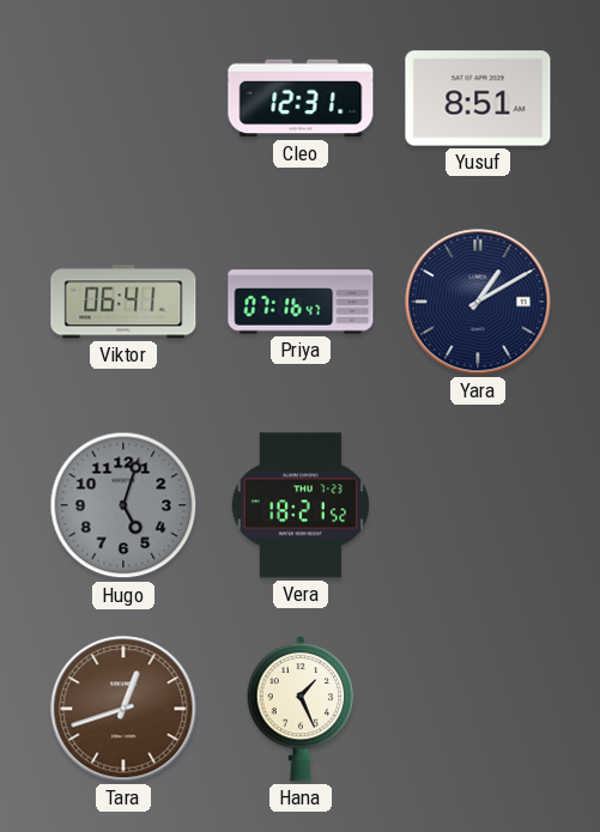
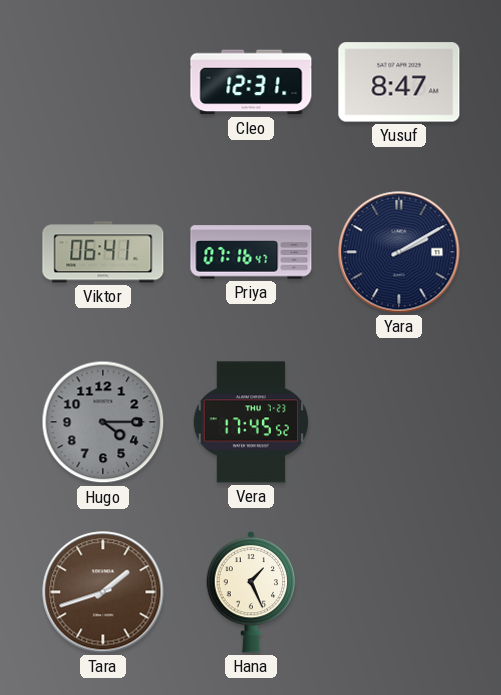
Yusuf: 8:51 -> 8:47
Yara: 1:10 -> 2:10
Hugo: 5:03 -> 4:15
Vera: 18:21 -> 17:45
Tara: 12:42 -> 1:42
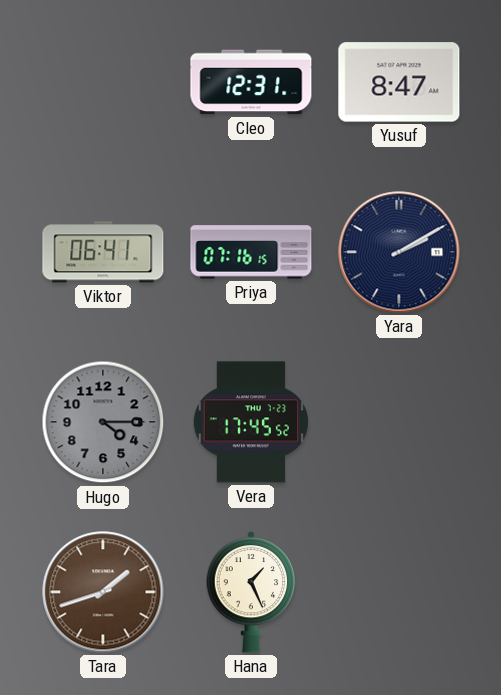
Priya: 07:16:47 -> 07:16:15
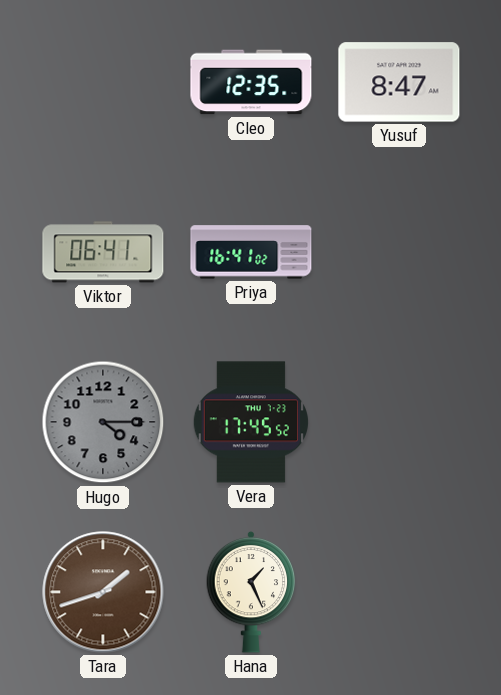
Cleo: 12:31 -> 12:35
Priya: 07:16 -> 16:41
Yara: 2:10 -> none
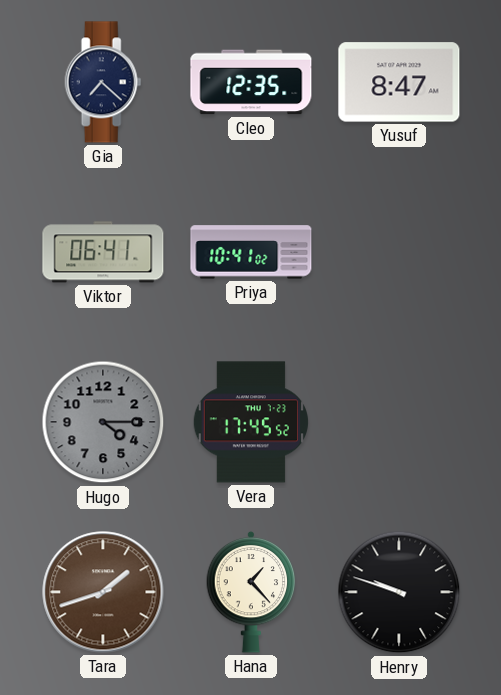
Gia: none -> 7:22
Priya: 16:41 -> 10:41
Hana: 1:26 -> 1:23
Henry: none -> 9:48
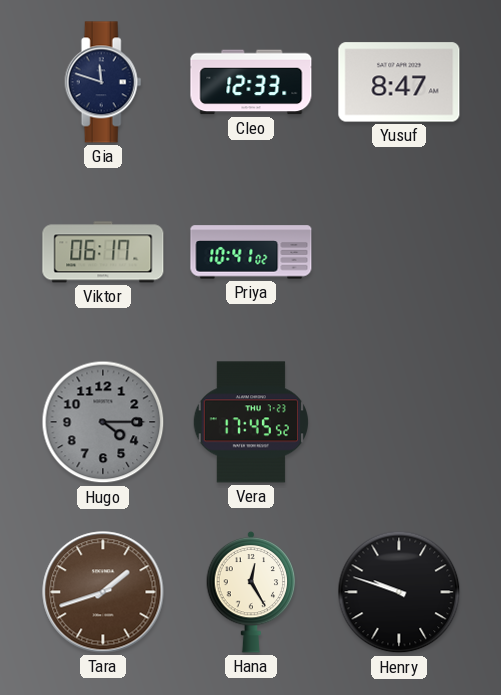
Gia: 7:22 -> 11:48
Cleo: 12:35 -> 12:33
Viktor: 06:41 -> 06:17
Hana: 1:23 -> 12:25
